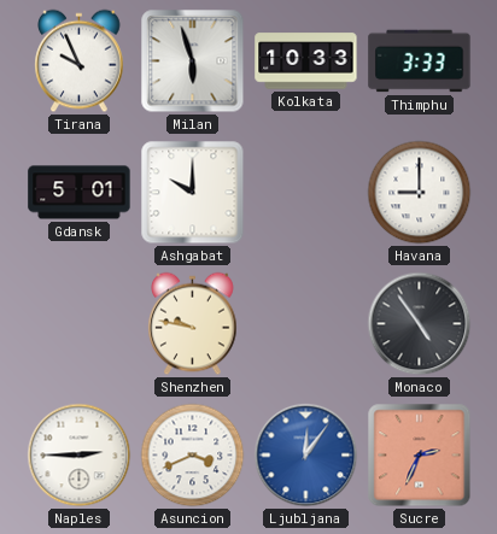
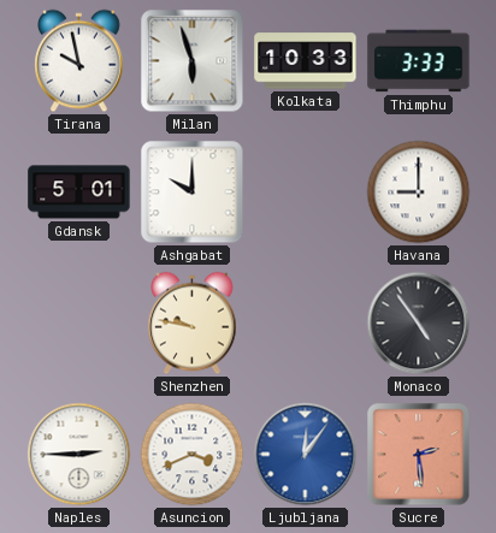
Tirana: 9:56 -> 9:58
Sucre: 2:34 -> 2:29
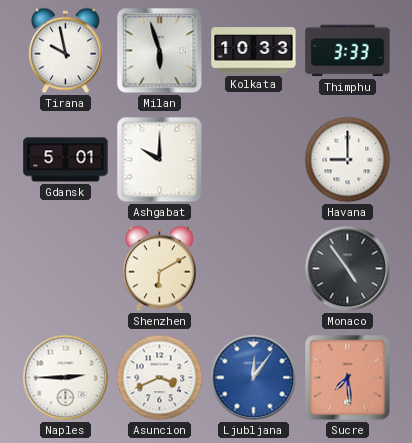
Shenzhen: 9:47 -> 6:10
Sucre: 2:29 -> 7:29
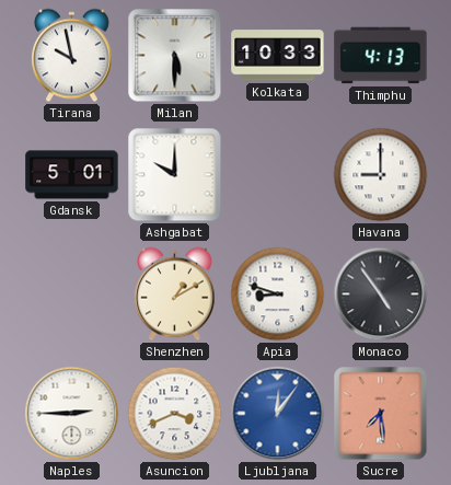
Milan: 5:57 -> 5:30
Thimphu: 3:33 -> 4:13
Shenzhen: 6:10 -> 1:10
Apia: none -> 8:48
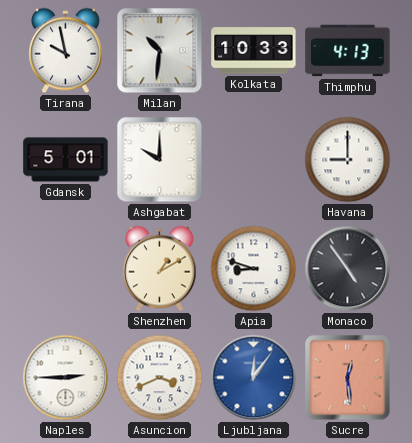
Milan: 5:30 -> 10:31
Sucre: 7:29 -> 12:29
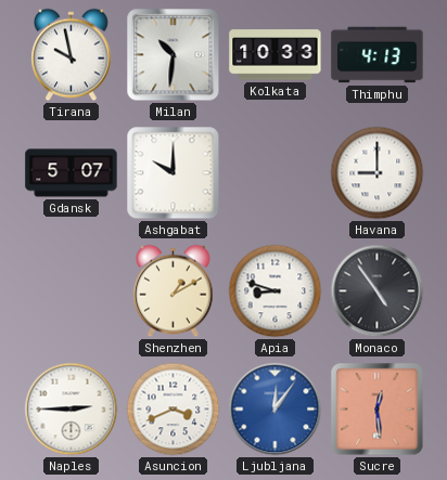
Gdansk: 5:01 -> 5:07
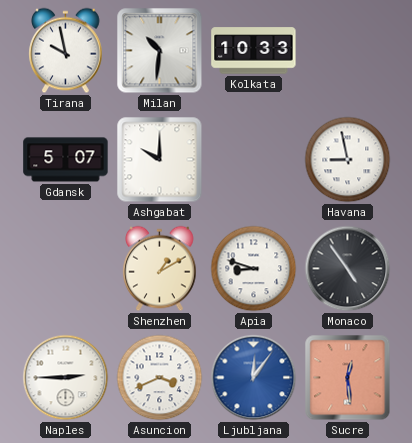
Thimphu: 4:13 -> none
Havana: 9:00 -> 8:58
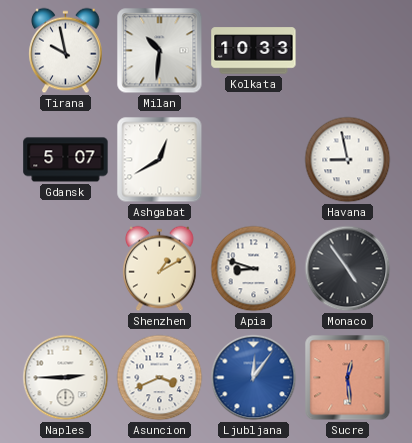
Ashgabat: 10:00 -> 12:40
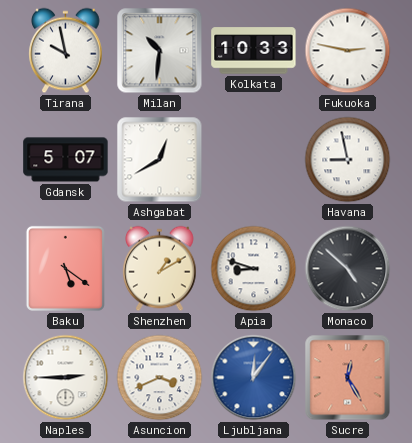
Fukuoka: none -> 2:47
Baku: none -> 5:21
Monaco: 4:54 -> 4:52
Sucre: 12:29 -> 12:25
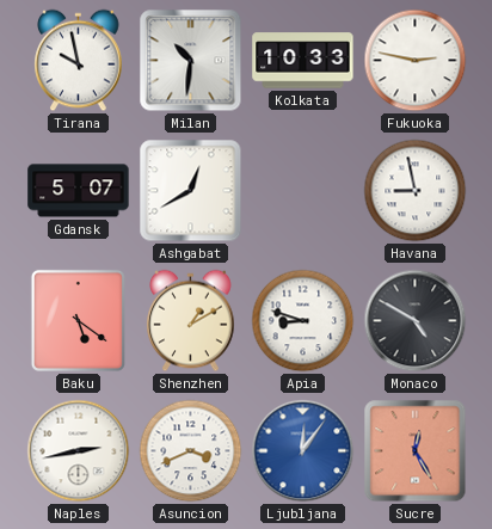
Monaco: 4:52 -> 4:50
Naples: 2:45 -> 2:43
